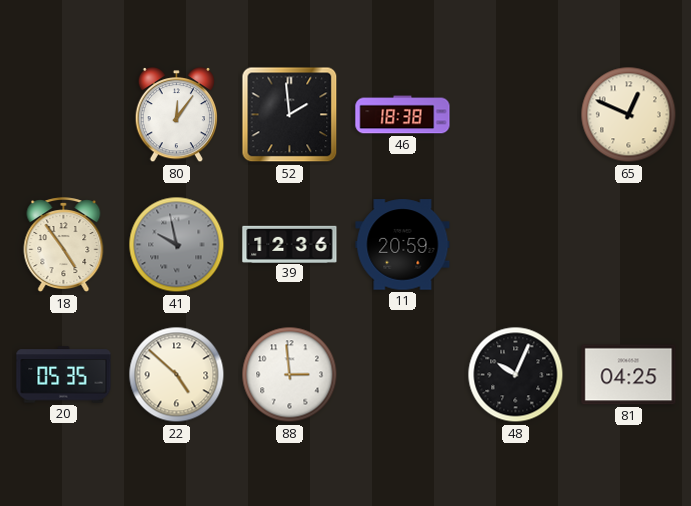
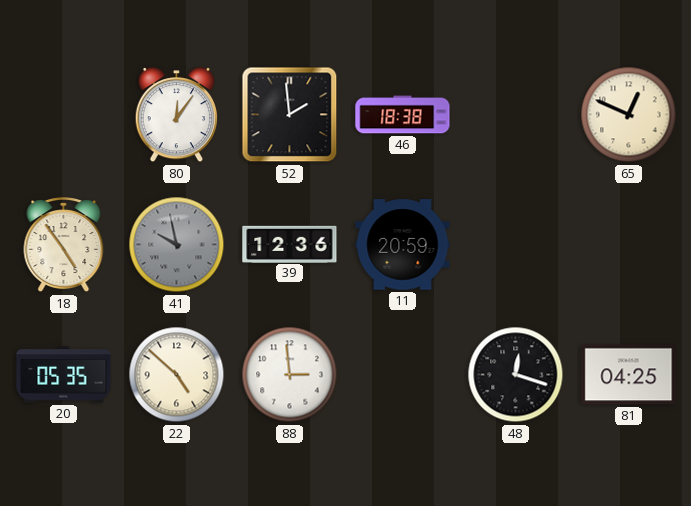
48: 10:04 -> 12:18
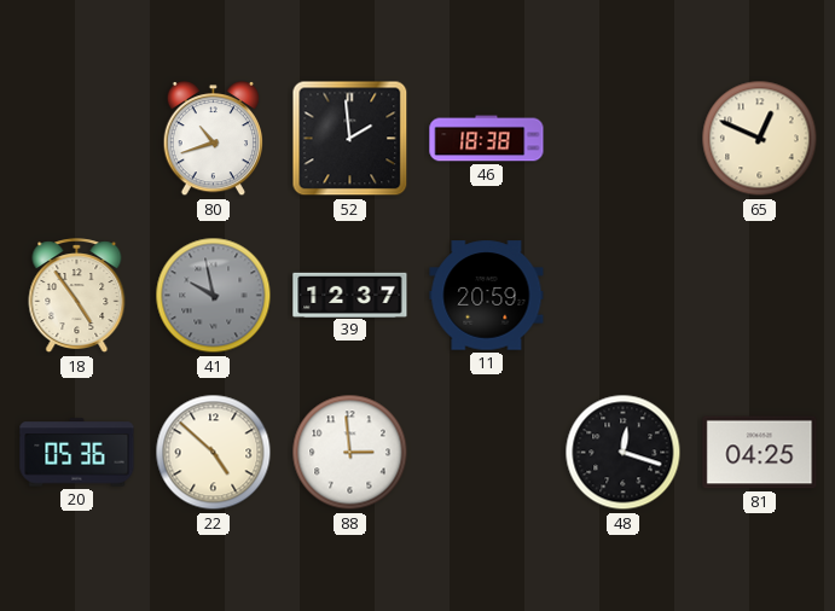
80: 12:06 -> 10:42
39: 12:36 -> 12:37
20: 05:35 -> 05:36
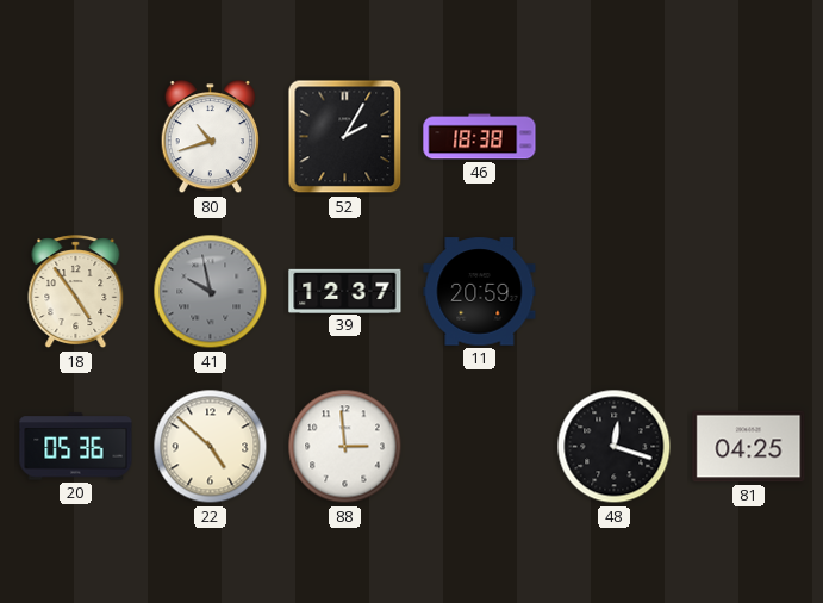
52: 1:59 -> 2:05
65: 12:49 -> none
